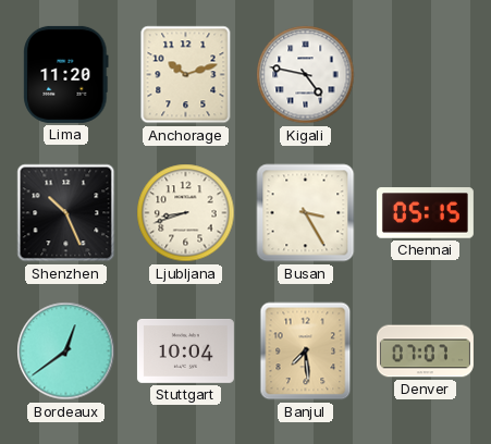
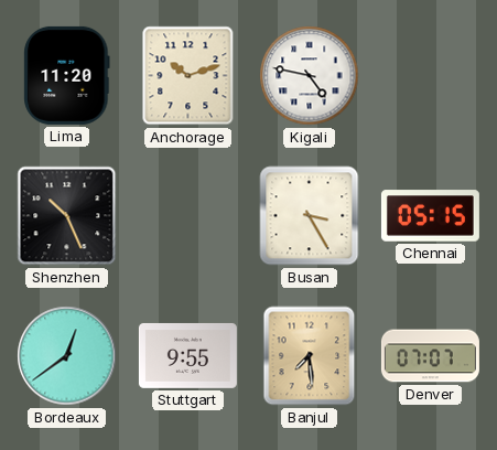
Ljubljana: 8:42 -> none
Stuttgart: 10:04 -> 9:55
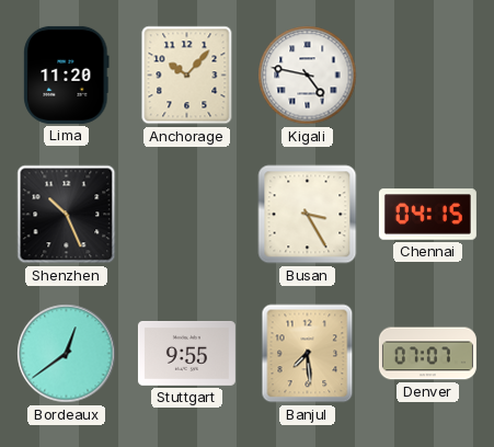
Anchorage: 10:12 -> 10:07
Chennai: 05:15 -> 04:15
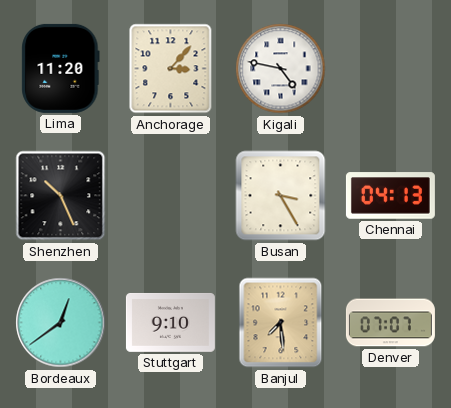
Anchorage: 10:07 -> 3:07
Chennai: 04:15 -> 04:13
Stuttgart: 9:55 -> 9:10
